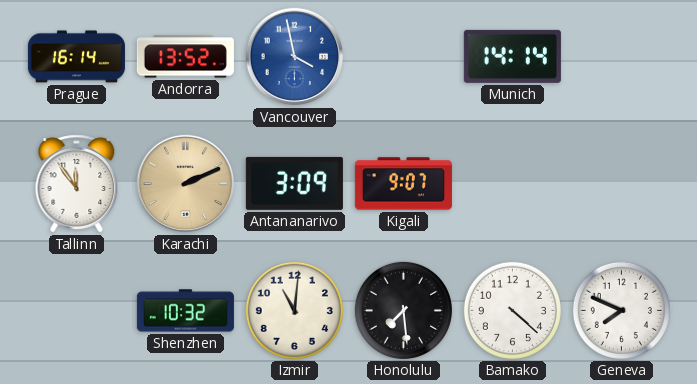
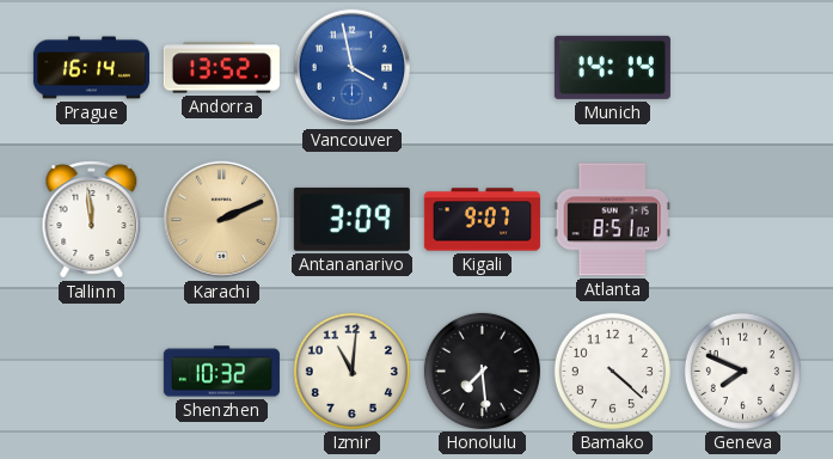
Tallinn: 11:54 -> 11:59
Atlanta: none -> 8:51
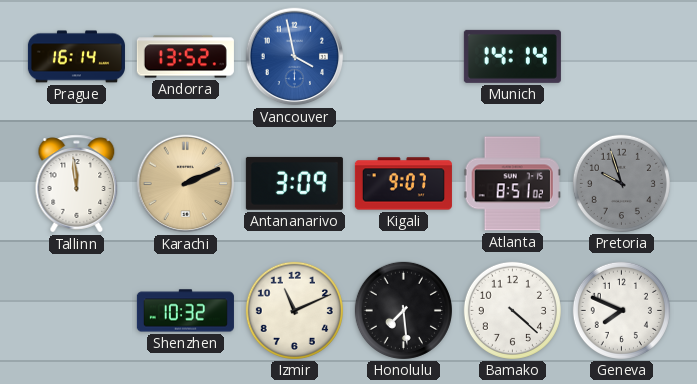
Pretoria: none -> 9:57
Izmir: 11:01 -> 11:11
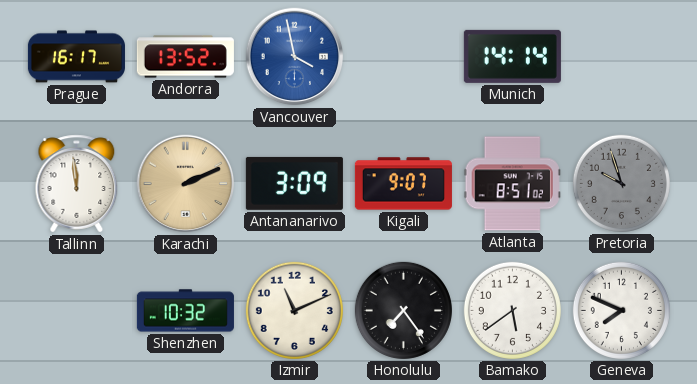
Prague: 16:14 -> 16:17
Honolulu: 7:29 -> 7:24
Bamako: 4:22 -> 5:39
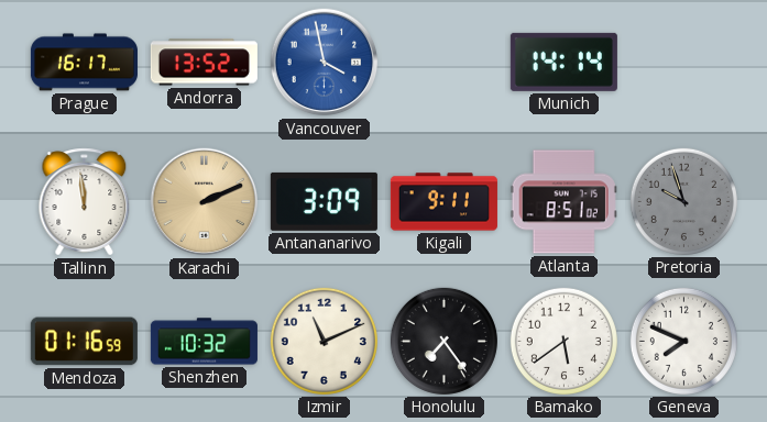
Kigali: 9:07 -> 9:11
Mendoza: none -> 01:16
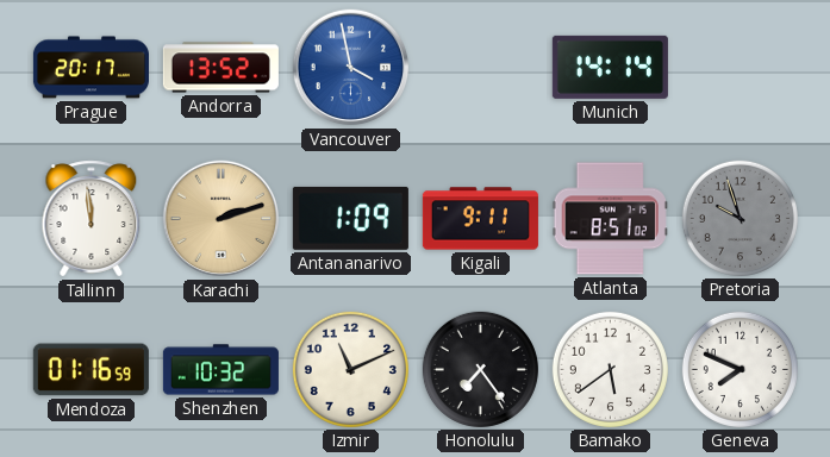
Prague: 16:17 -> 20:17
Karachi: 2:11 -> 2:12
Antananarivo: 3:09 -> 1:09
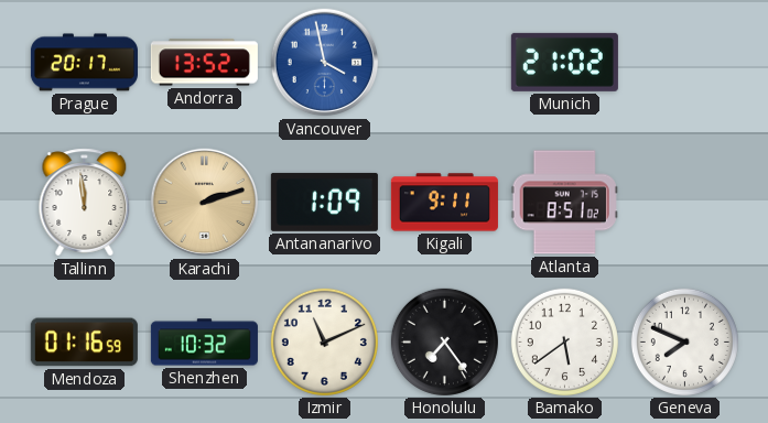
Munich: 14:14 -> 21:02
Pretoria: 9:57 -> none
